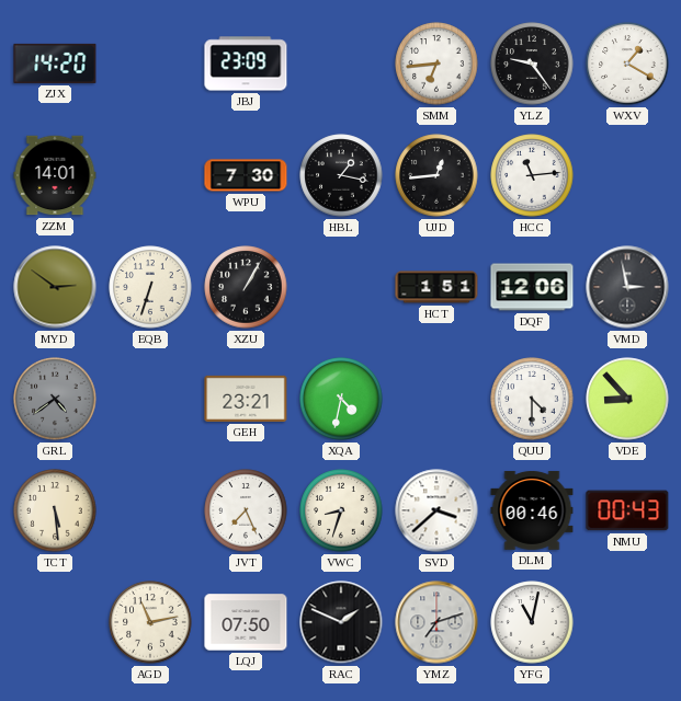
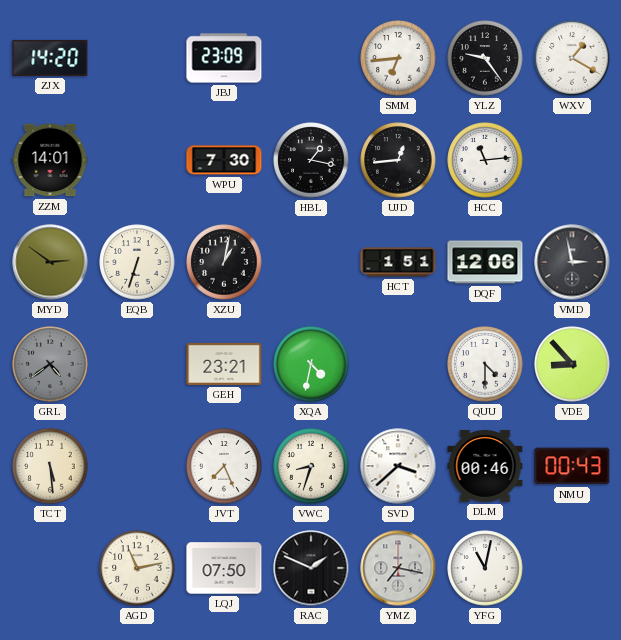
XZU: 1:05 -> 1:02
YMZ: 7:12 -> 7:17
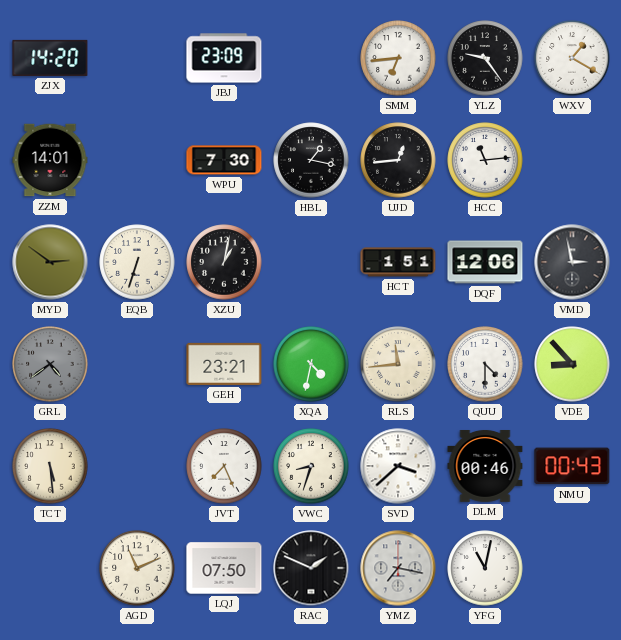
RLS: none -> 11:44
AGD: 11:13 -> 11:11
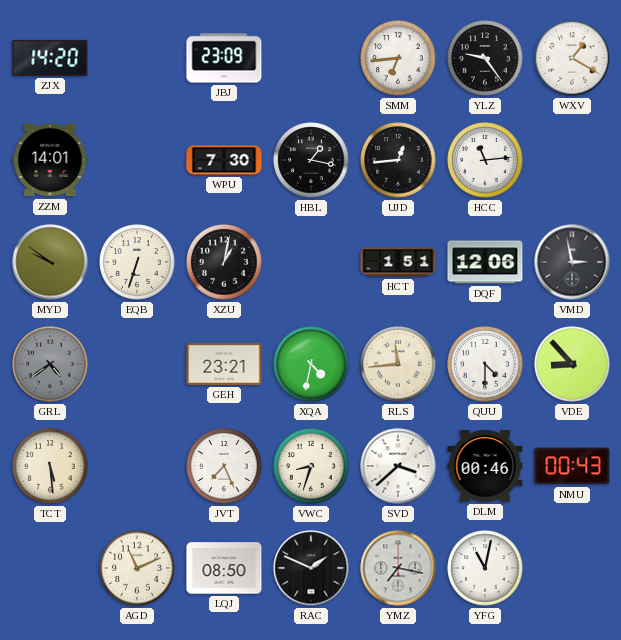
MYD: 2:51 -> 9:51
LQJ: 07:50 -> 08:50
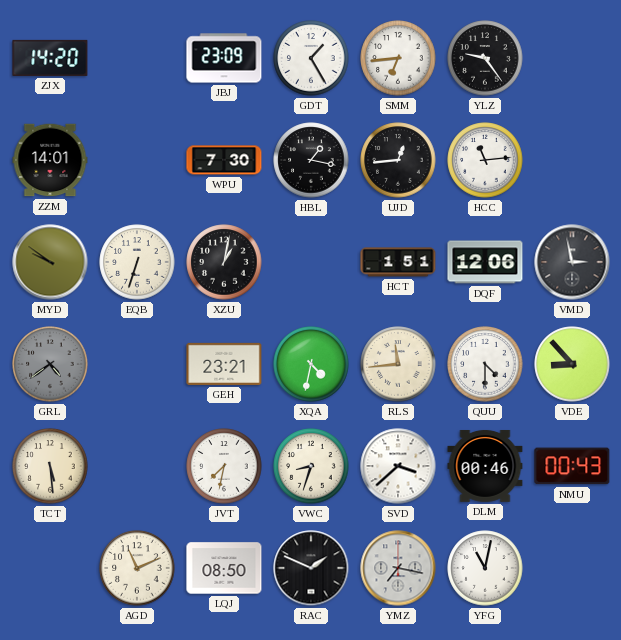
GDT: none -> 1:25
WXV: 1:20 -> none
JVT: 7:26 -> 7:32
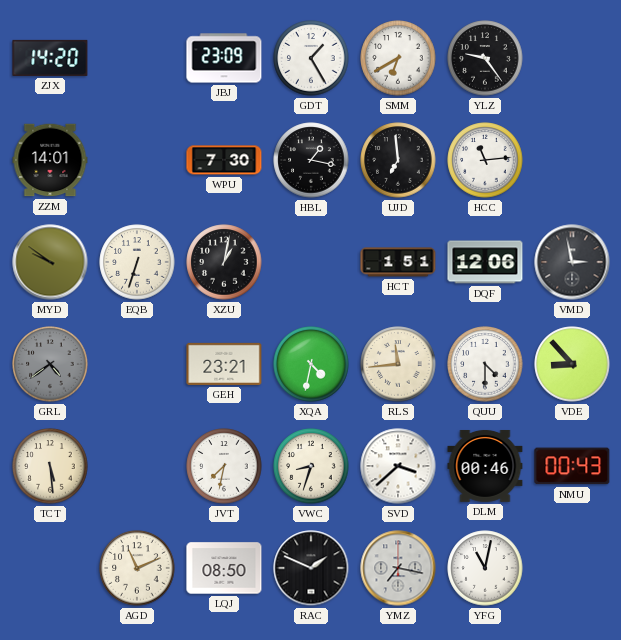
SMM: 6:44 -> 6:40
UJD: 12:44 -> 6:59
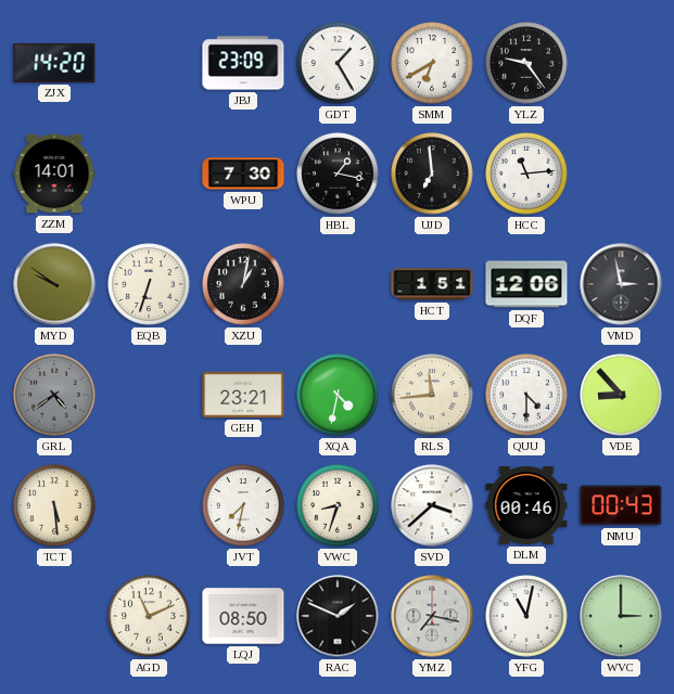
WVC: none -> 3:00
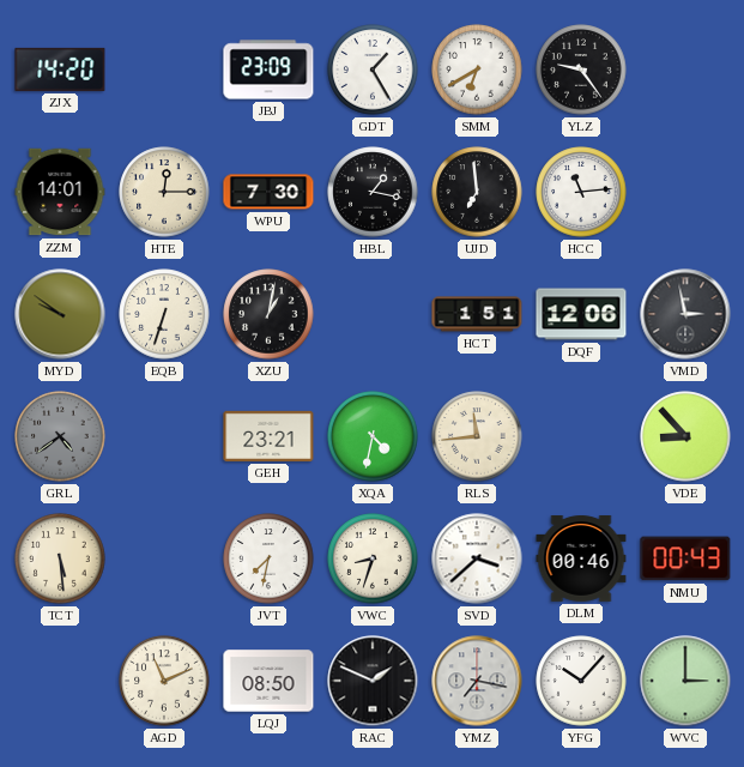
HTE: none -> 12:15
QUU: 4:30 -> none
YFG: 11:02 -> 10:07
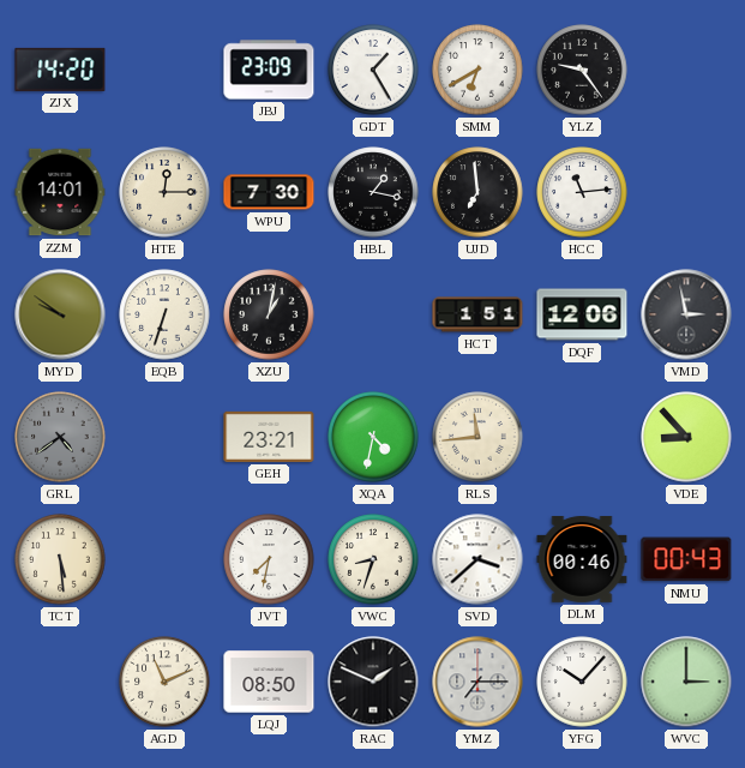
YMZ: 7:17 -> 7:15
